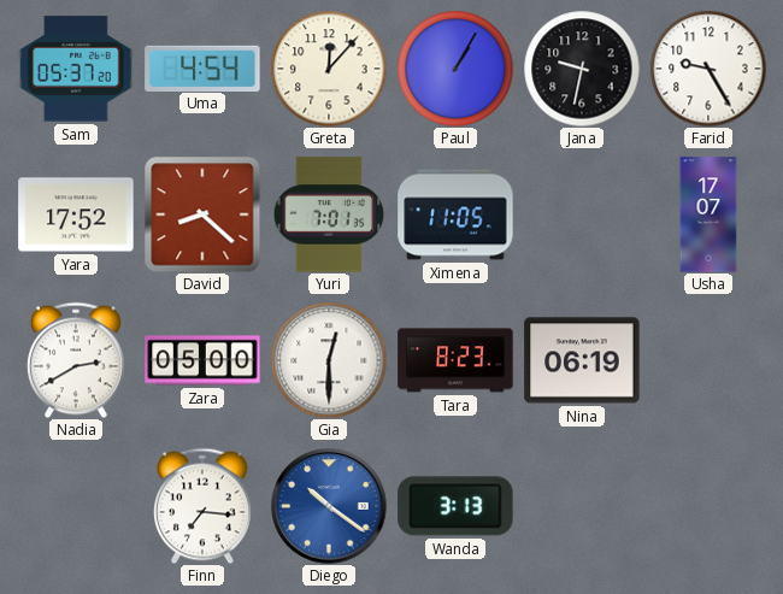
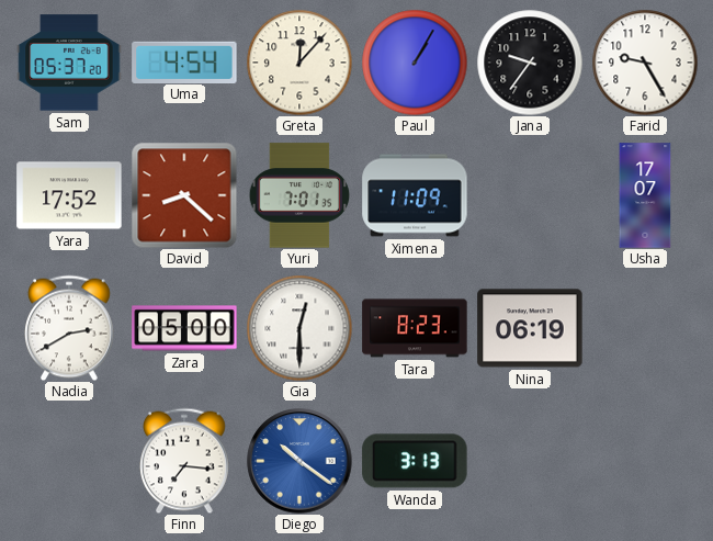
Jana: 9:32 -> 9:36
Ximena: 11:05 -> 11:09
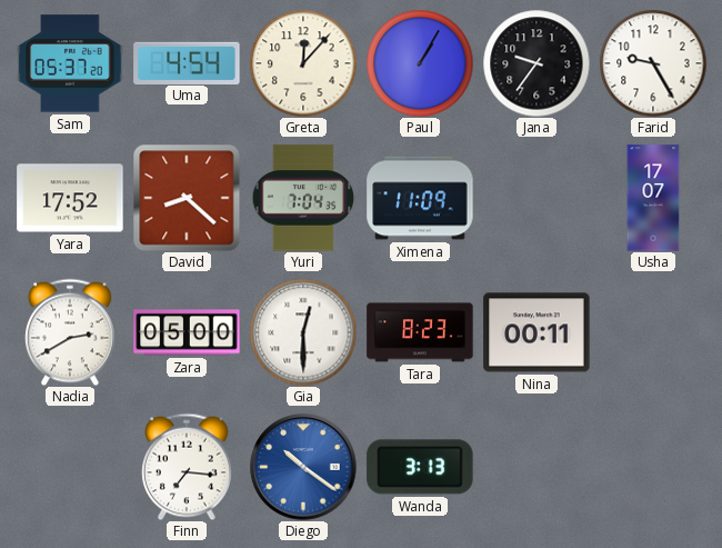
Yuri: 7:01 -> 7:04
Nina: 06:19 -> 00:11
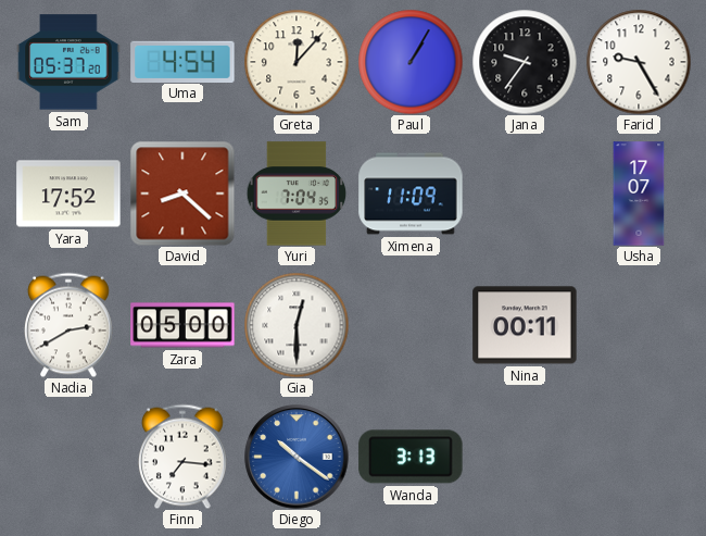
Tara: 8:23 -> none
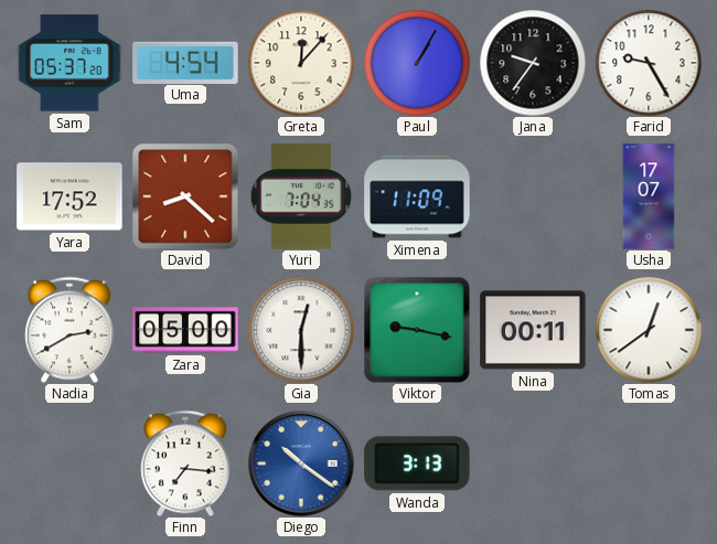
Viktor: none -> 9:17
Tomas: none -> 12:39
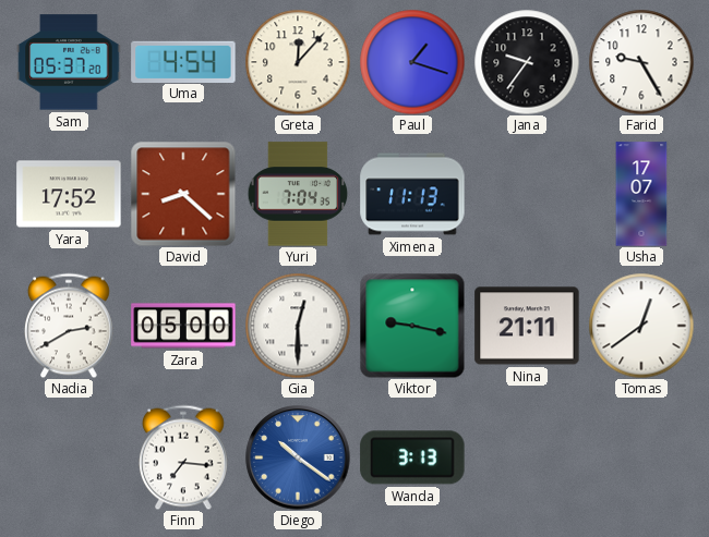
Paul: 1:05 -> 1:18
Ximena: 11:09 -> 11:13
Nina: 00:11 -> 21:11
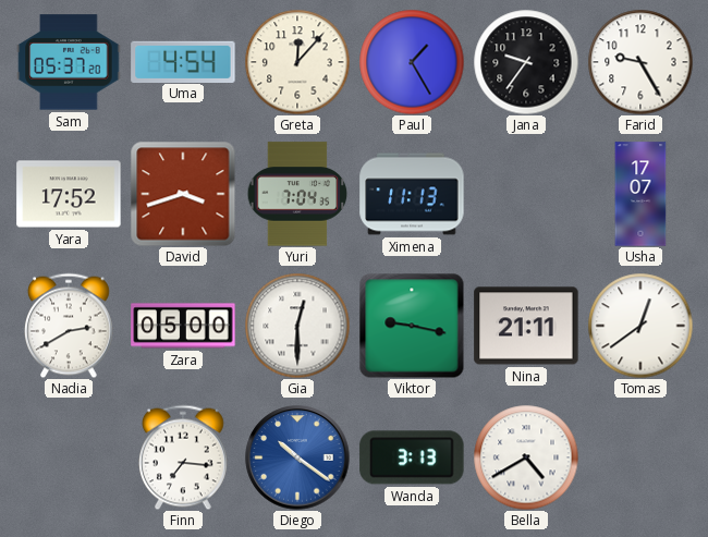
Paul: 1:18 -> 1:25
David: 8:22 -> 3:42
Bella: none -> 4:40
